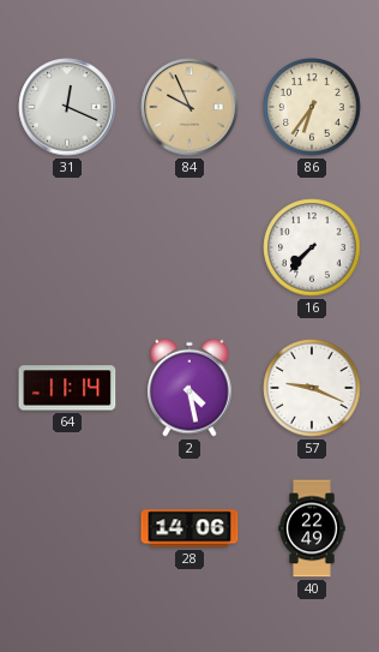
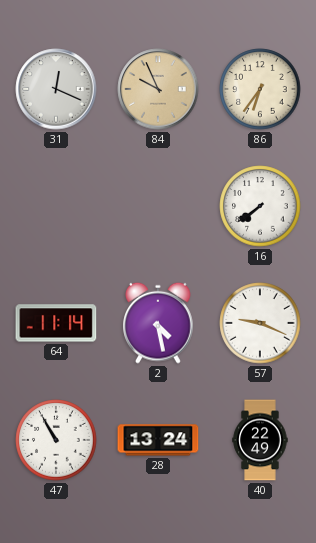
16: 7:37 -> 7:39
47: none -> 10:55
28: 14:06 -> 13:24
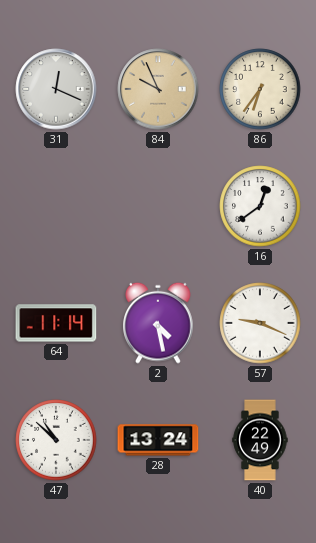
16: 7:39 -> 12:39
47: 10:55 -> 10:52
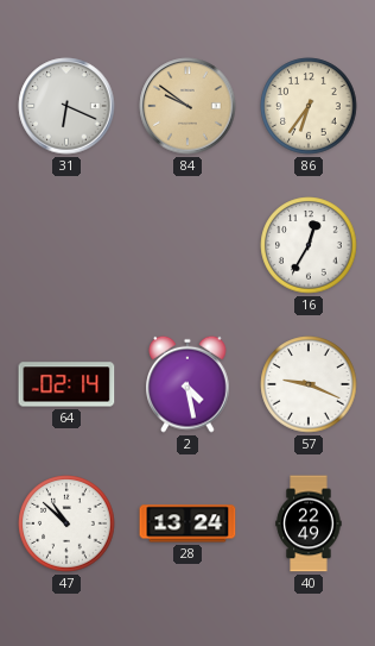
31: 12:19 -> 6:19
84: 9:56 -> 9:51
16: 12:39 -> 12:35
64: 11:14 -> 02:14
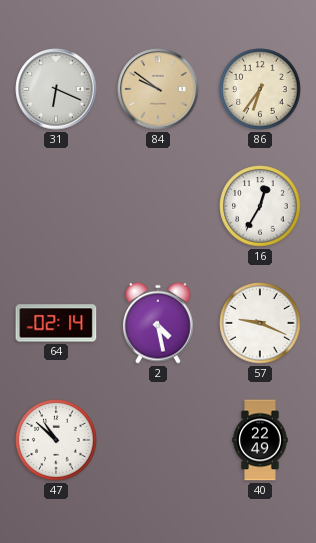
28: 13:24 -> none
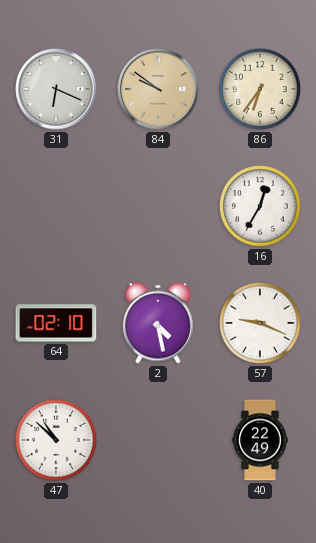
64: 02:14 -> 02:10
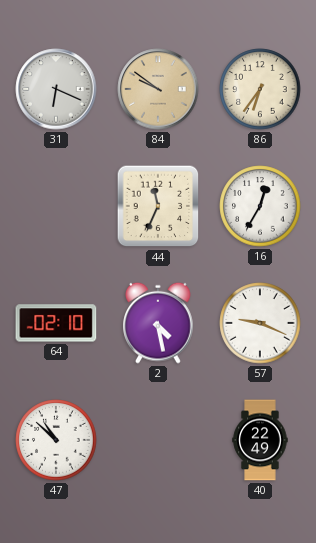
44: none -> 11:34
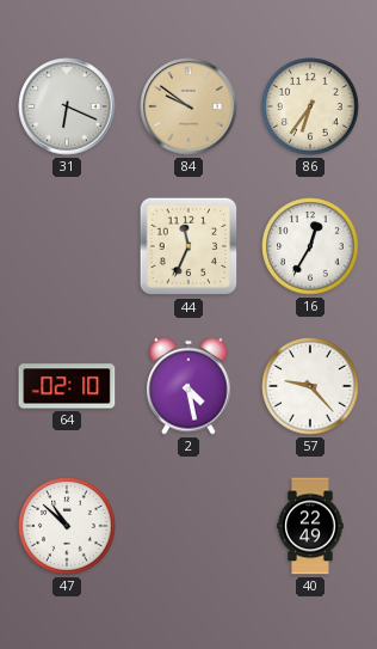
57: 9:19 -> 9:23
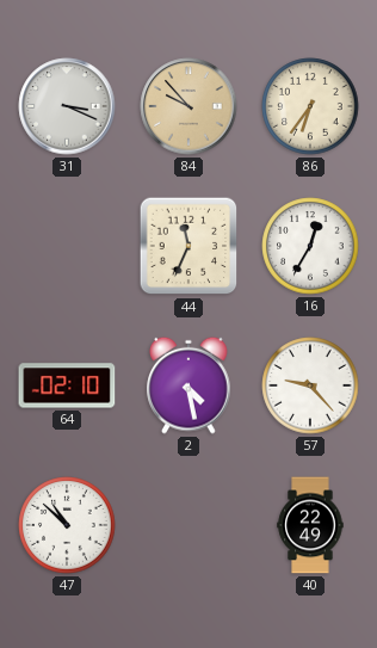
31: 6:19 -> 3:19
84: 9:51 -> 9:53
